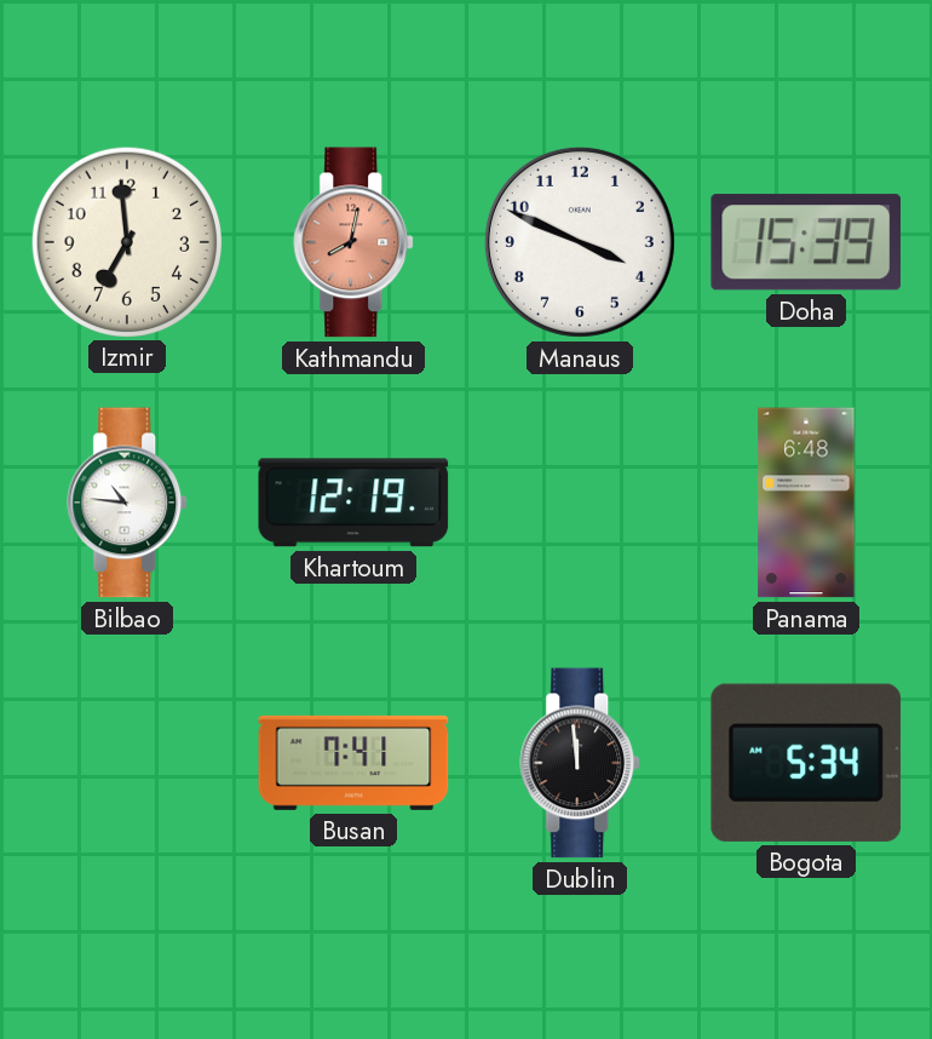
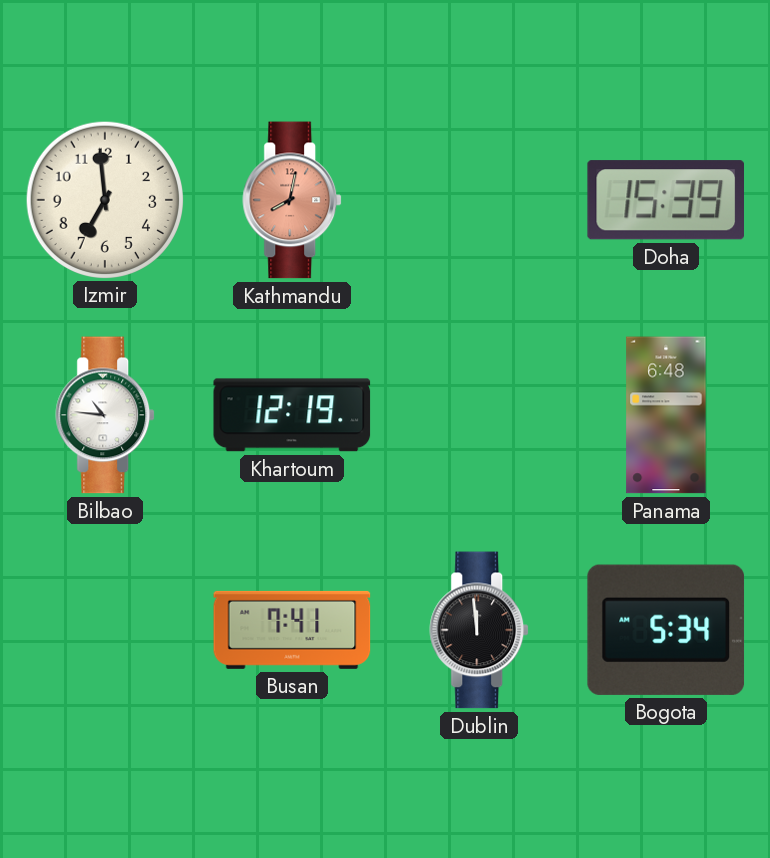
Manaus: 3:49 -> none
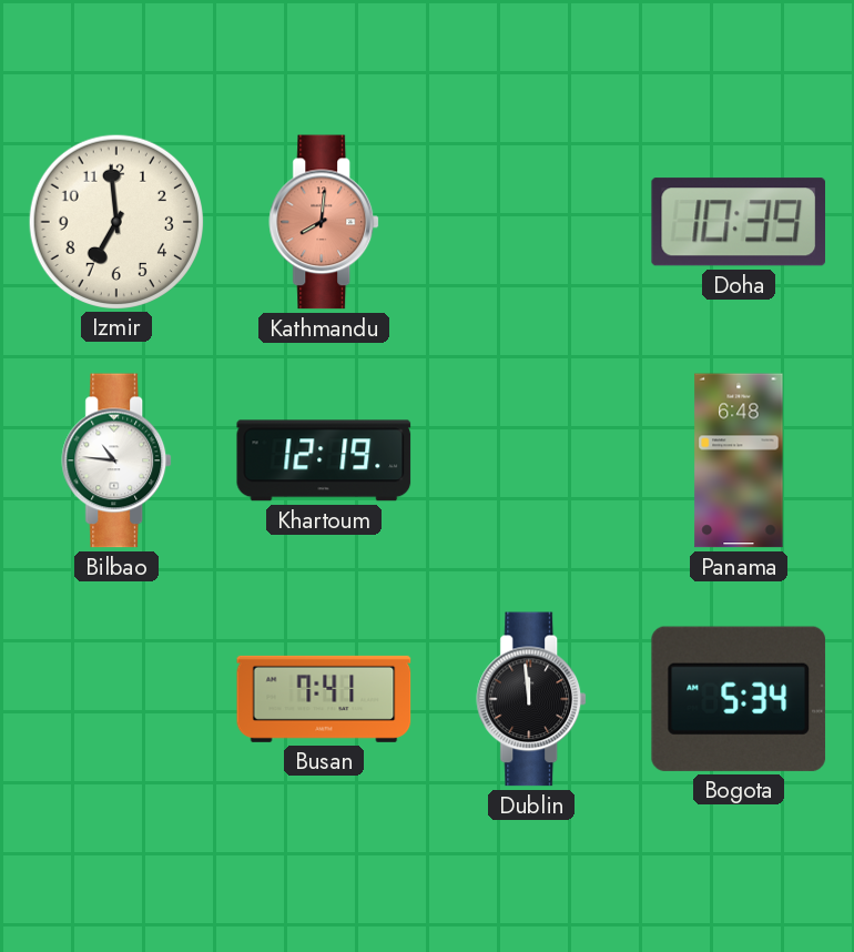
Kathmandu: 8:02 -> 8:01
Doha: 15:39 -> 10:39
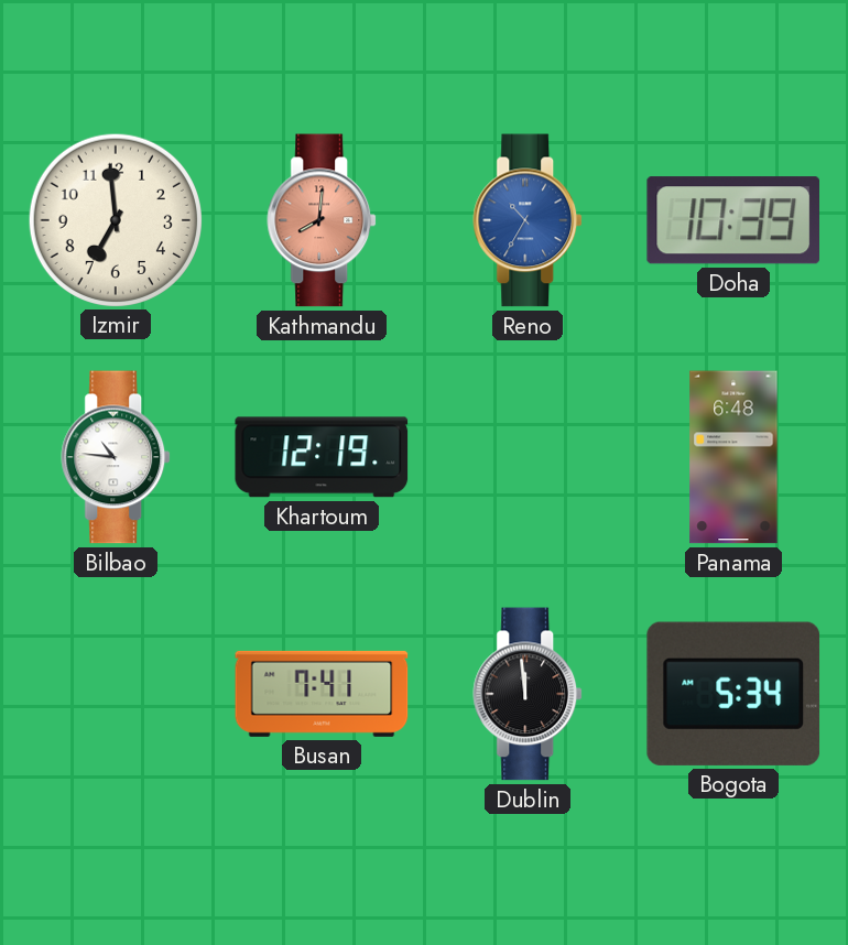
Reno: none -> 10:35
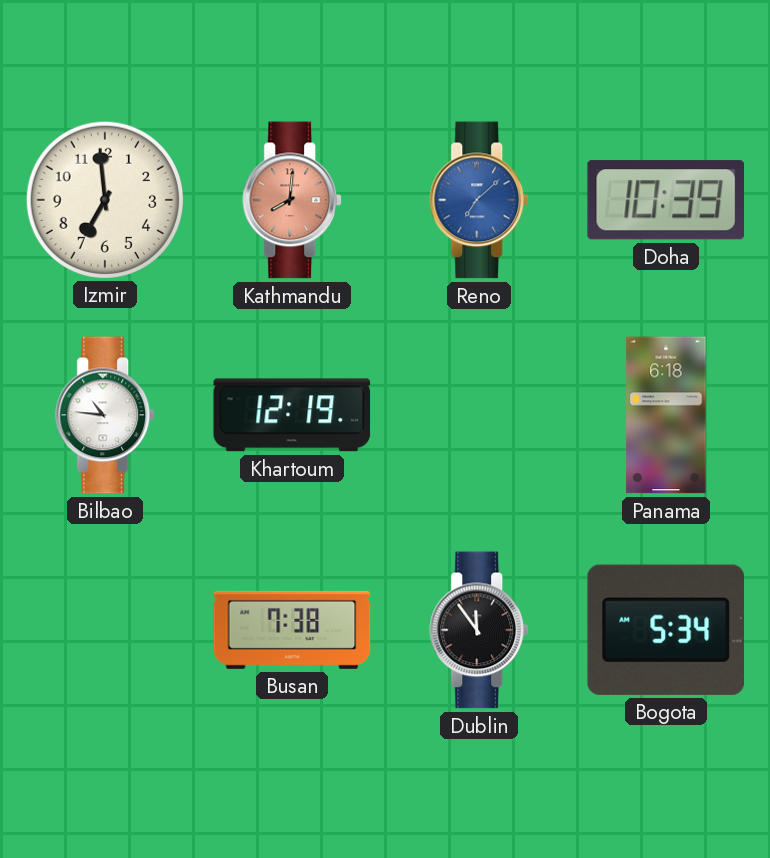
Reno: 10:35 -> 7:08
Panama: 6:48 -> 6:18
Busan: 7:41 -> 7:38
Dublin: 11:59 -> 11:54
